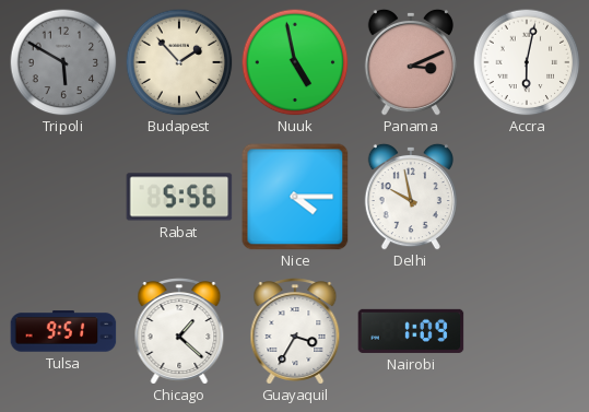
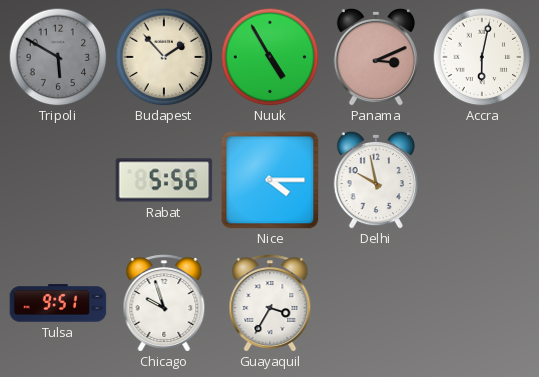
Nuuk: 4:58 -> 4:55
Chicago: 1:22 -> 9:57
Nairobi: 1:09 -> none
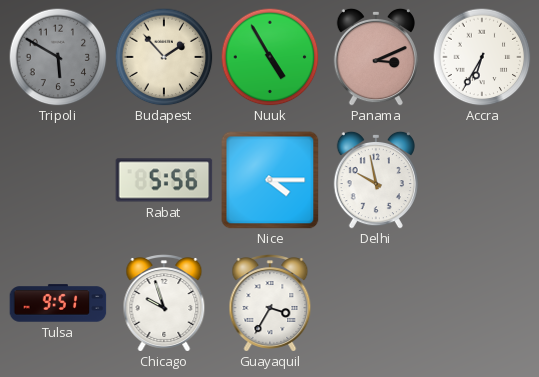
Accra: 6:02 -> 6:35
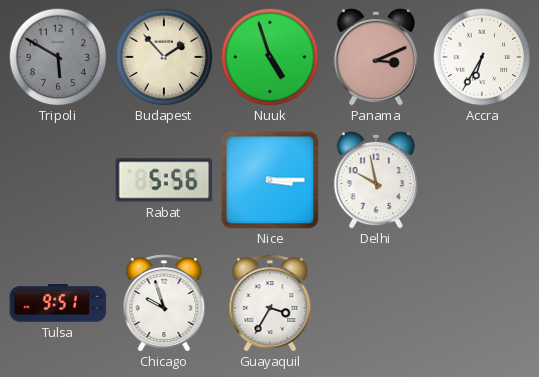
Nuuk: 4:55 -> 4:57
Nice: 4:15 -> 3:15
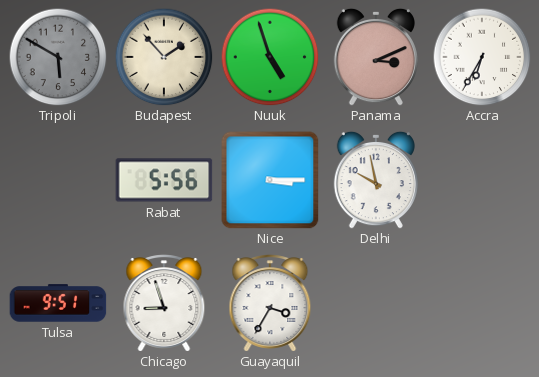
Chicago: 9:57 -> 8:57
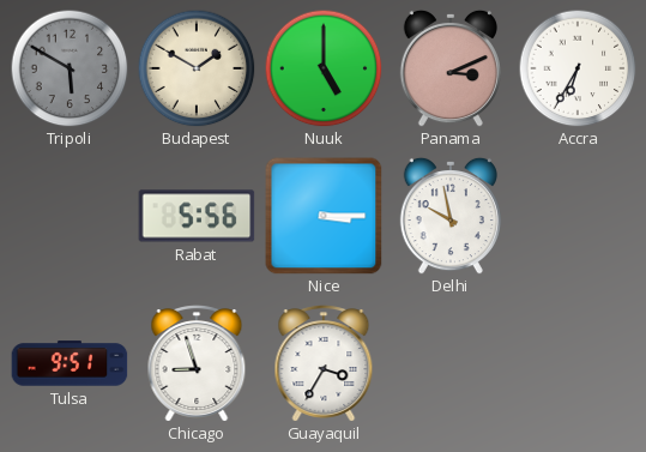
Budapest: 1:53 -> 1:50
Nuuk: 4:57 -> 5:00
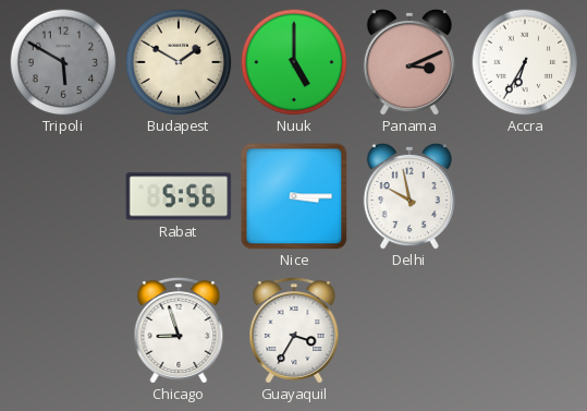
Tulsa: 9:51 -> none
